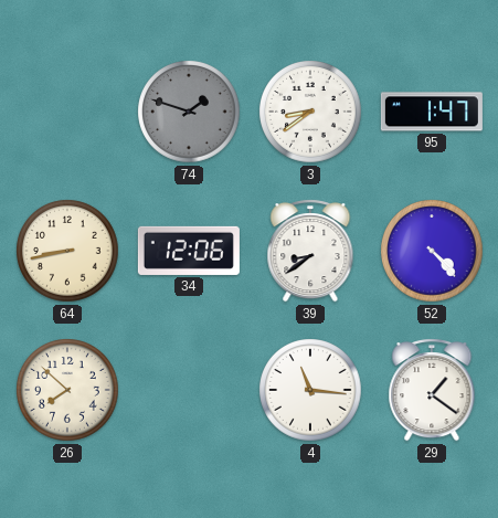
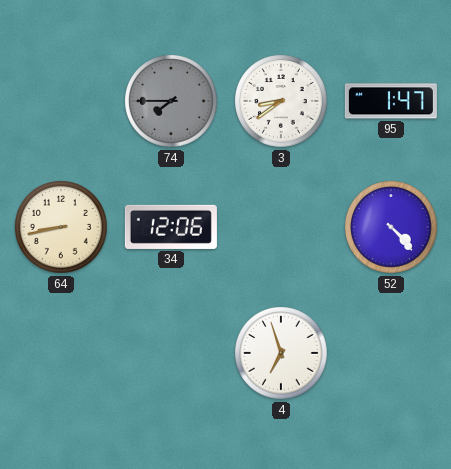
74: 1:48 -> 7:45
39: 8:39 -> none
26: 7:52 -> none
4: 11:16 -> 6:57
29: 1:21 -> none
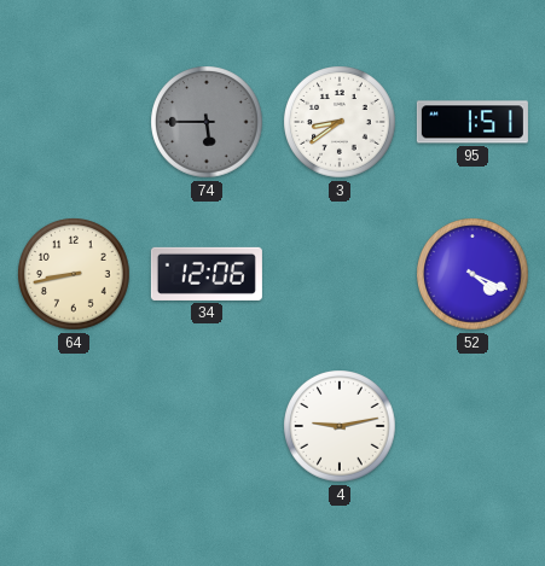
74: 7:45 -> 5:45
95: 1:47 -> 1:51
52: 4:23 -> 4:19
4: 6:57 -> 9:13
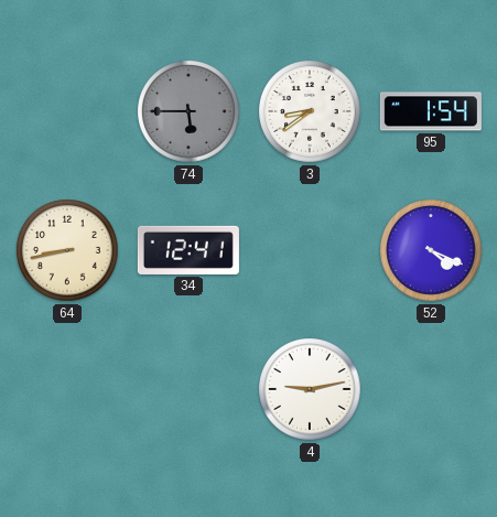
95: 1:51 -> 1:54
34: 12:06 -> 12:41
